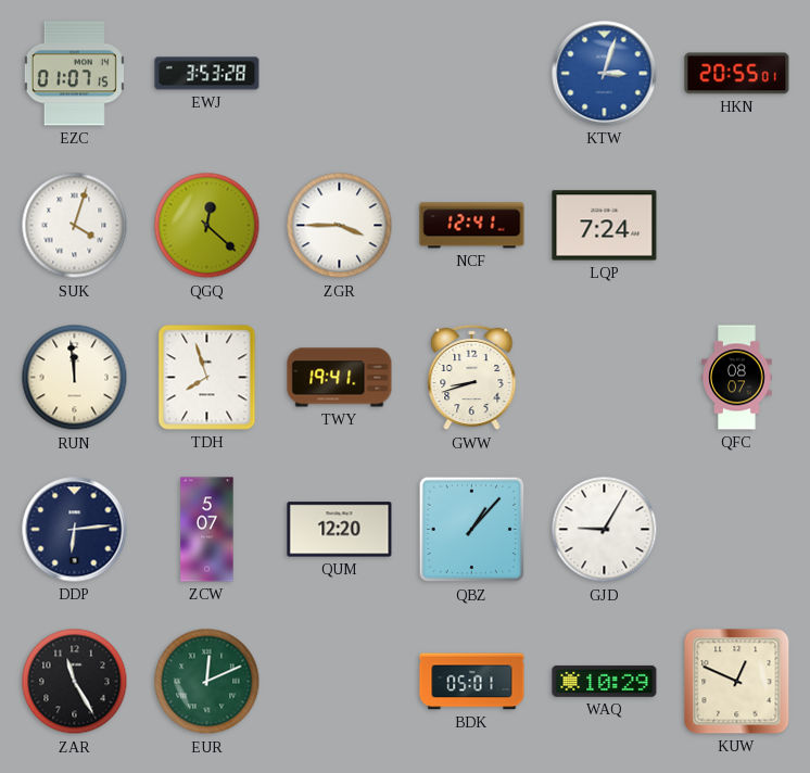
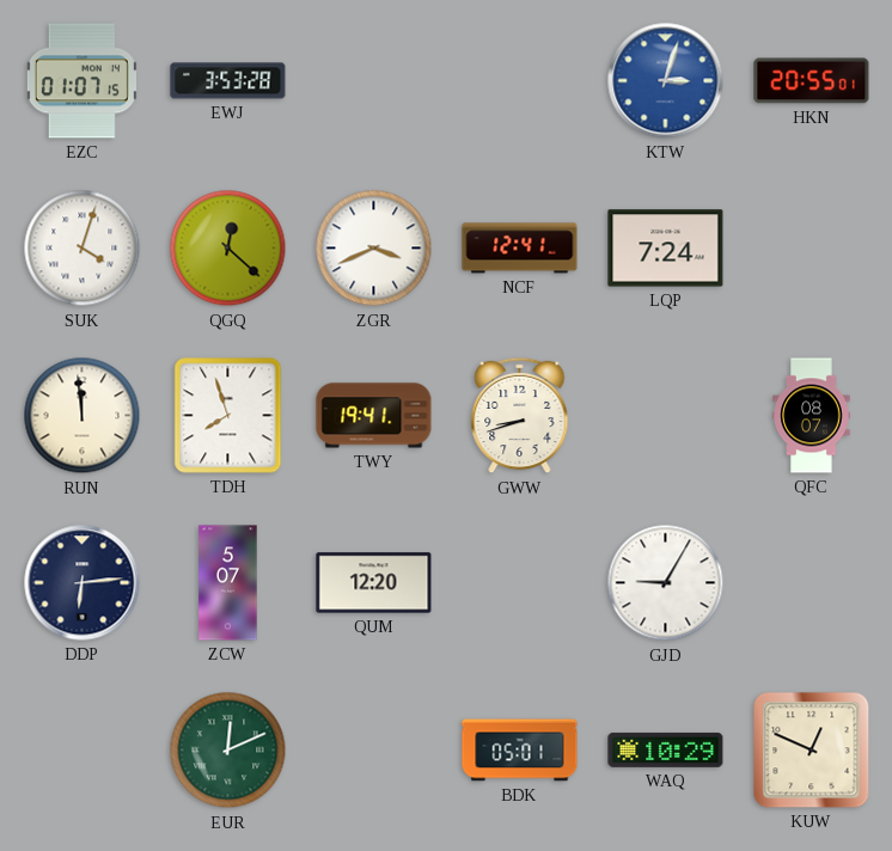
ZGR: 3:45 -> 3:41
QBZ: 1:07 -> none
ZAR: 11:25 -> none
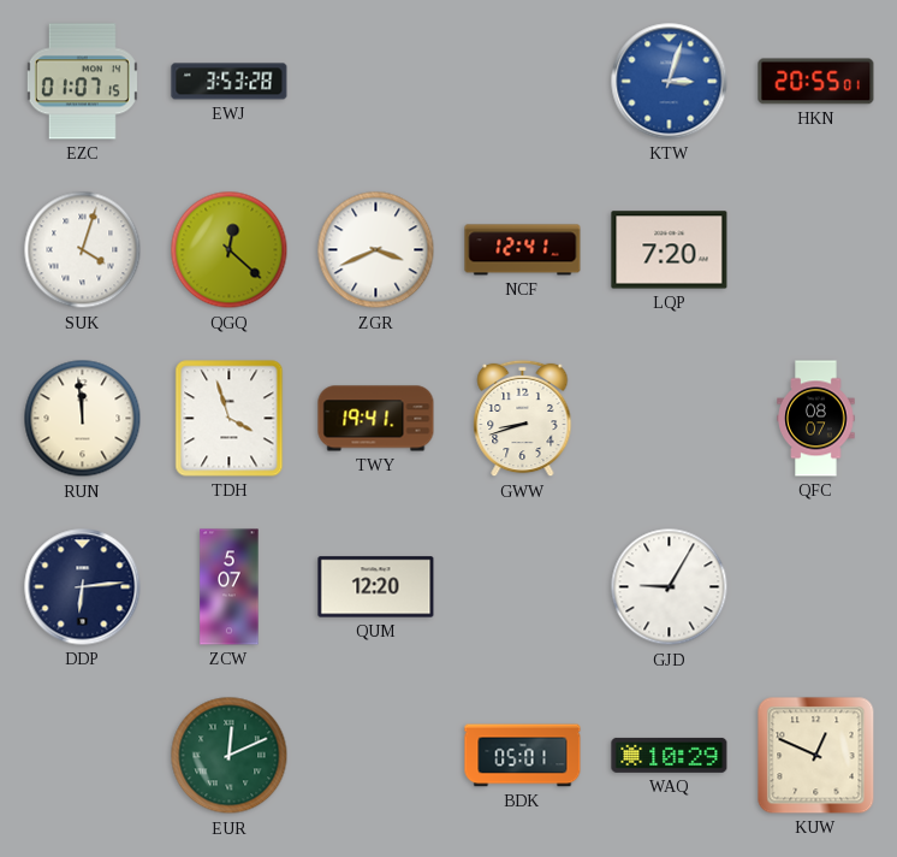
LQP: 7:24 -> 7:20
TDH: 7:57 -> 3:57
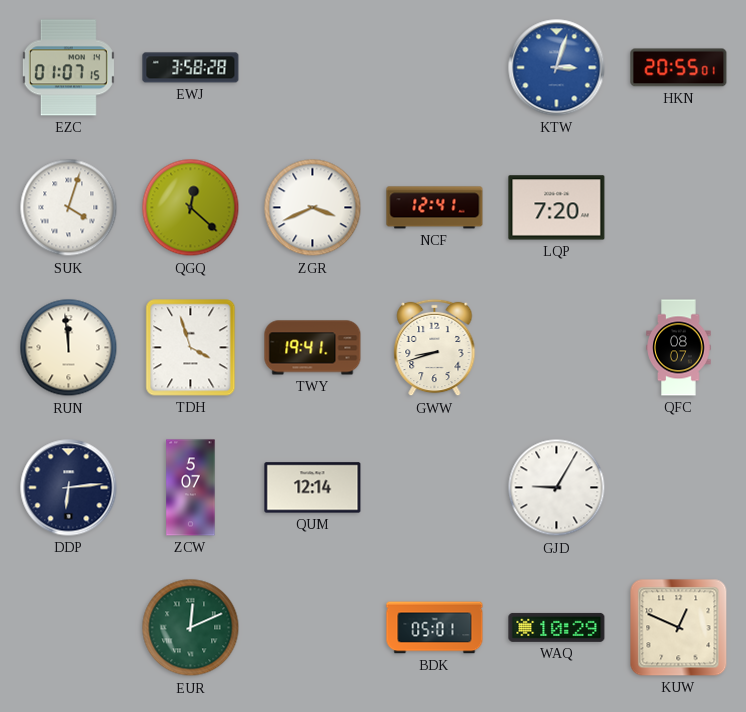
EWJ: 3:53 -> 3:58
QUM: 12:20 -> 12:14
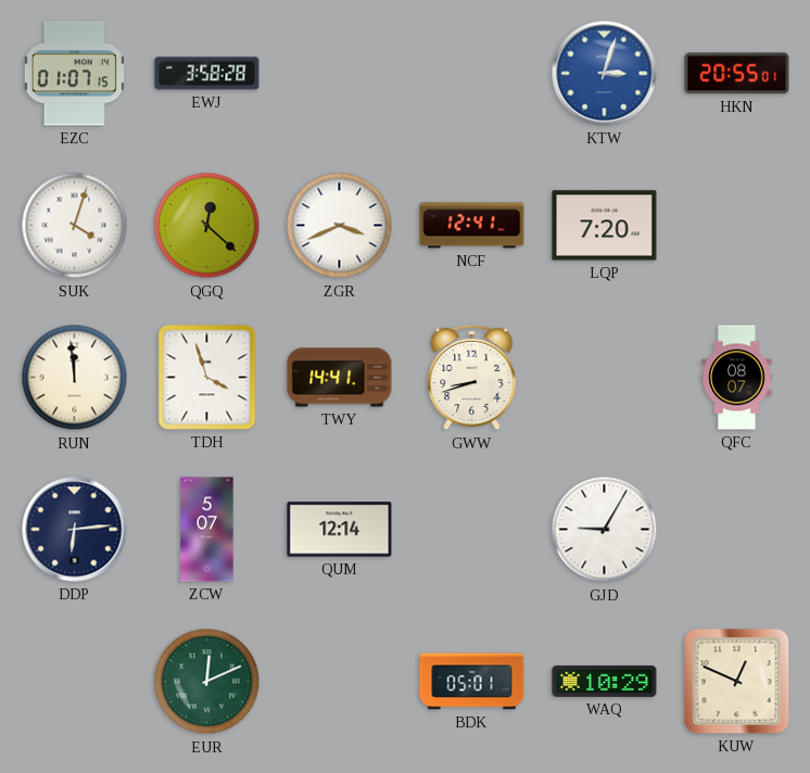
TWY: 19:41 -> 14:41
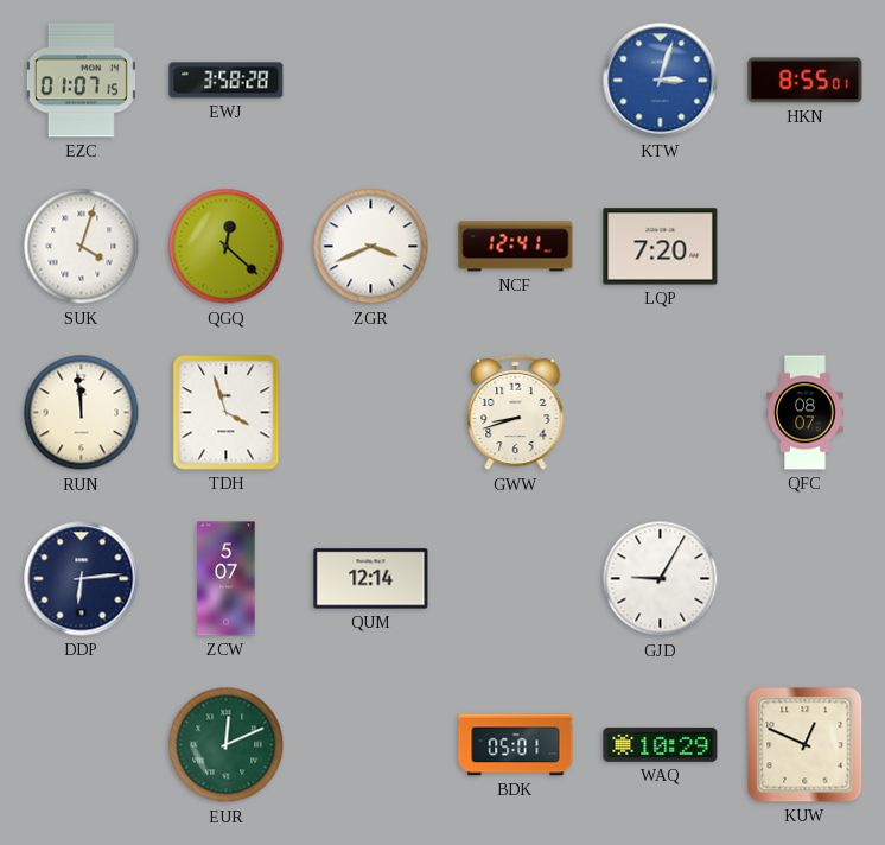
HKN: 20:55 -> 8:55
TWY: 14:41 -> none
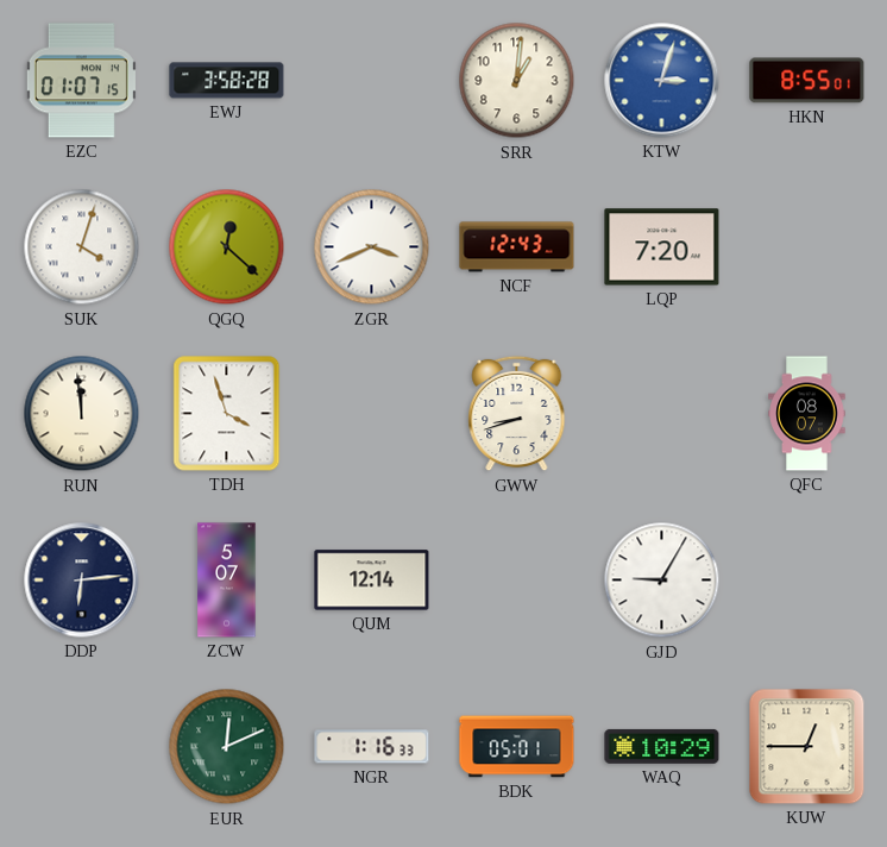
SRR: none -> 1:01
NCF: 12:41 -> 12:43
NGR: none -> 1:16
KUW: 12:49 -> 12:45
